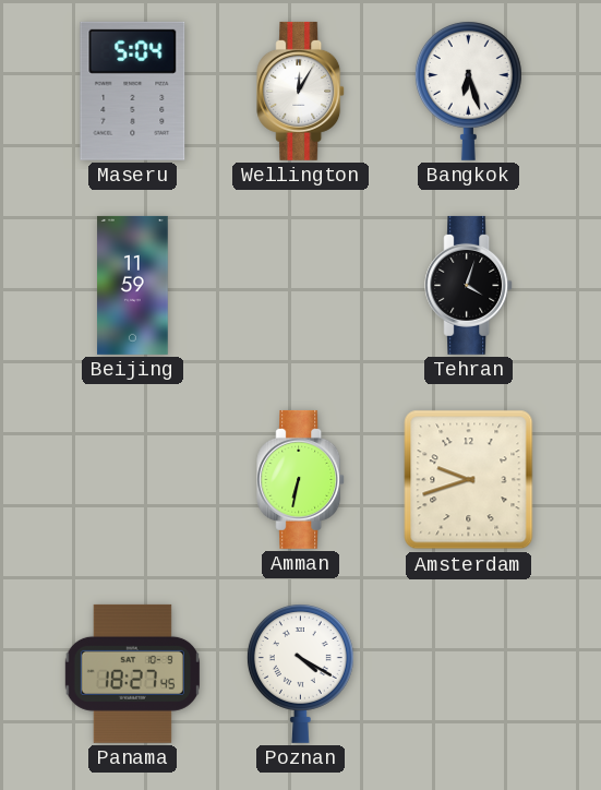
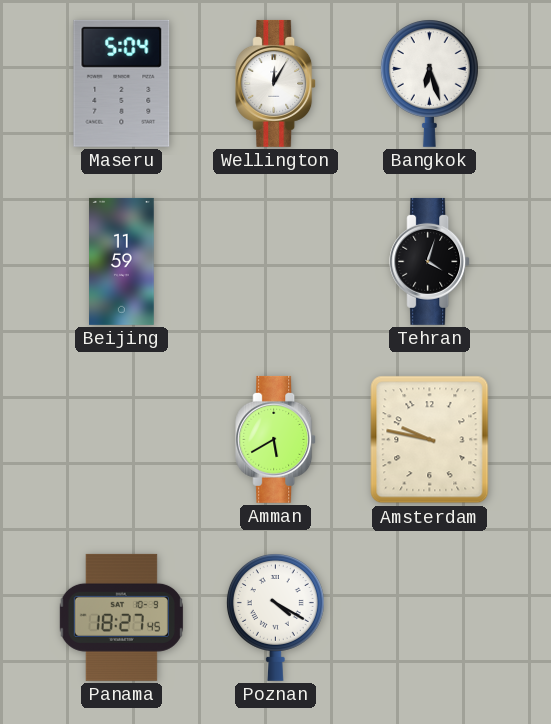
Amman: 6:32 -> 5:40
Amsterdam: 9:42 -> 9:47
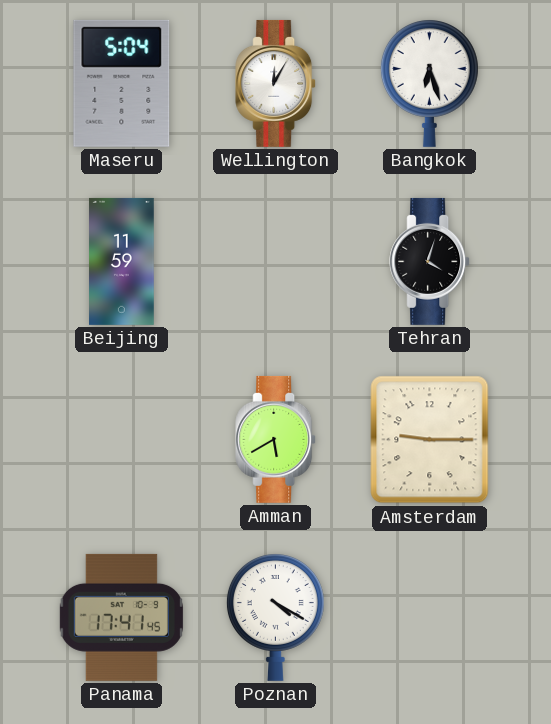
Amsterdam: 9:47 -> 9:15
Panama: 18:27 -> 17:41
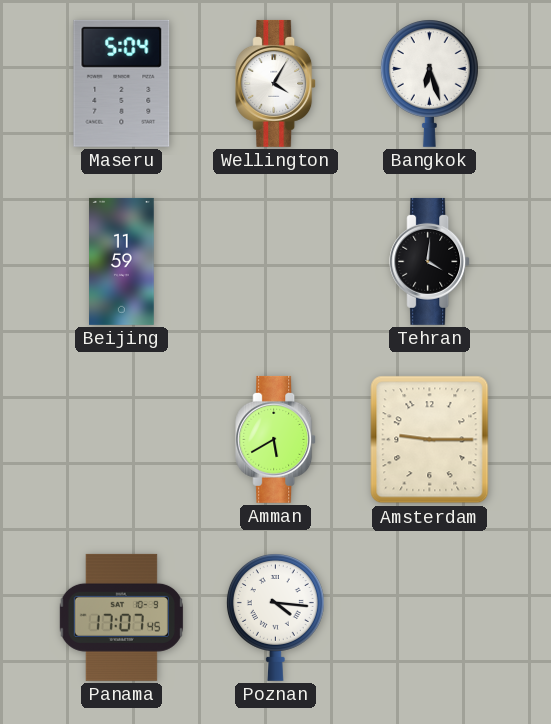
Wellington: 12:05 -> 4:05
Tehran: 4:03 -> 4:01
Panama: 17:41 -> 17:07
Poznan: 4:20 -> 4:16
